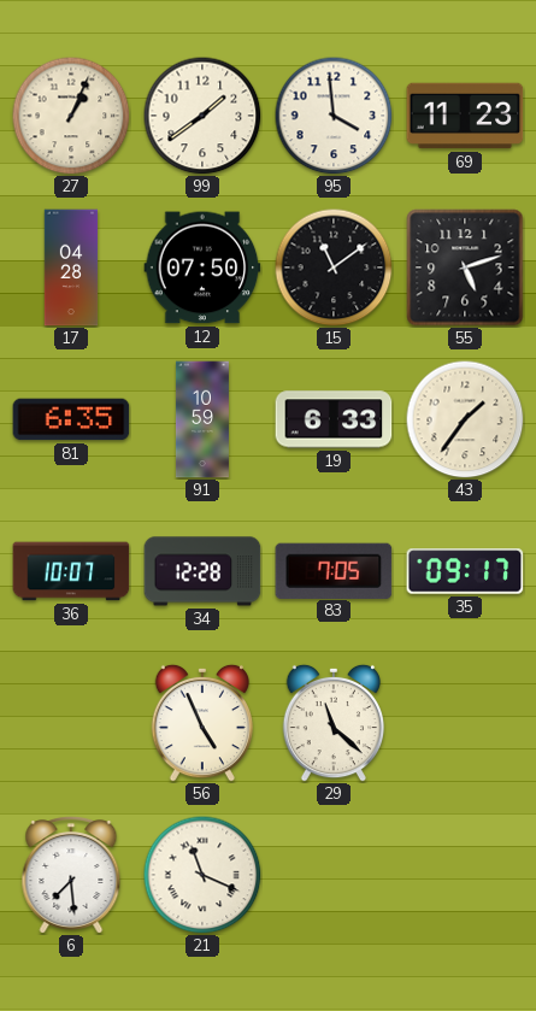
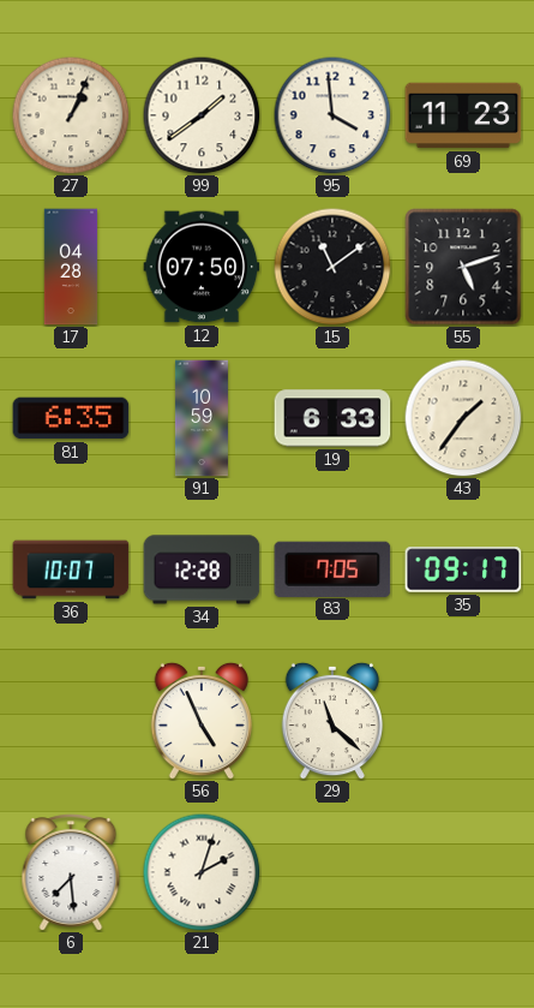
21: 11:19 -> 2:03
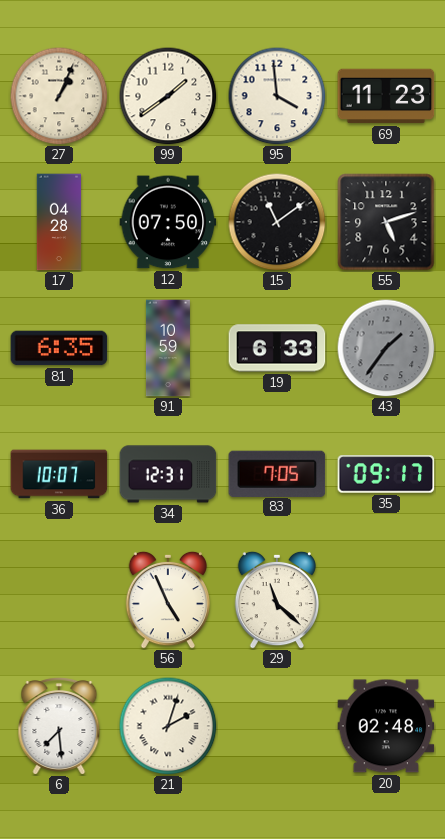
43 dial: cream -> grey
34: 12:28 -> 12:31
20: none -> 02:48
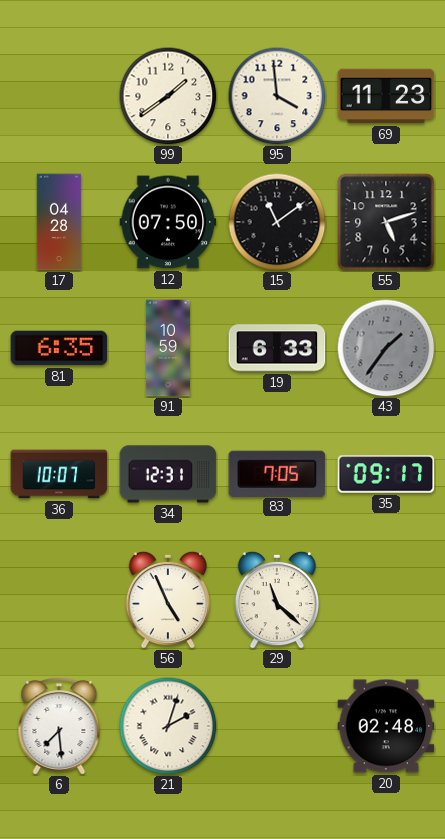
27: 1:04 -> none
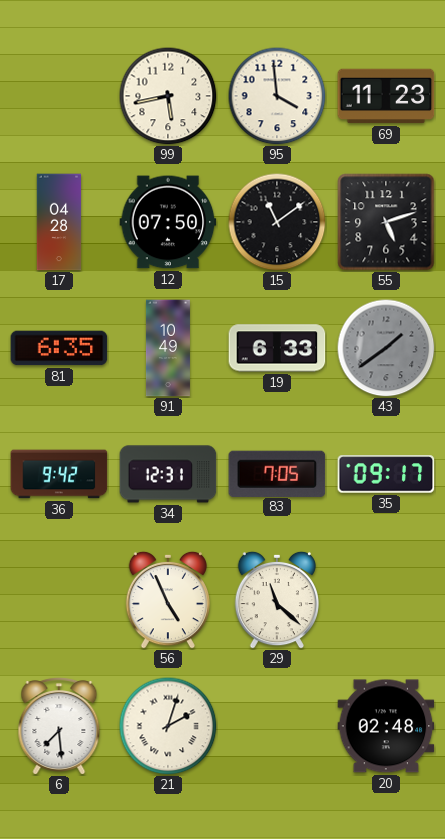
99: 1:39 -> 5:43
91: 10:59 -> 10:49
43: 1:36 -> 1:39
36: 10:07 -> 9:42
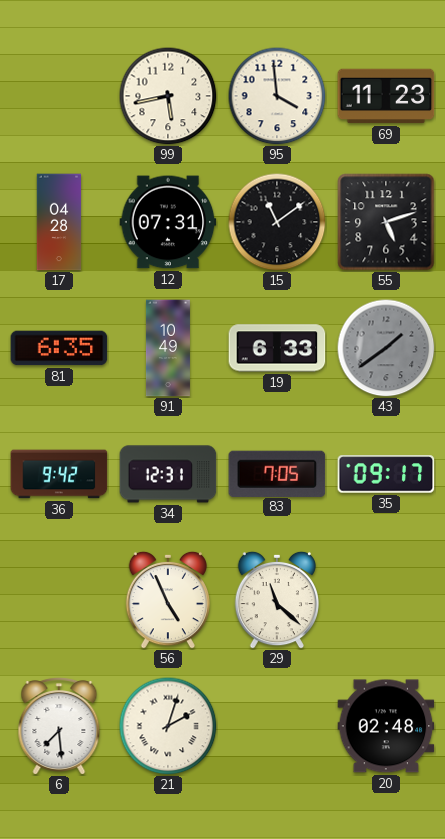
12: 07:50 -> 07:31
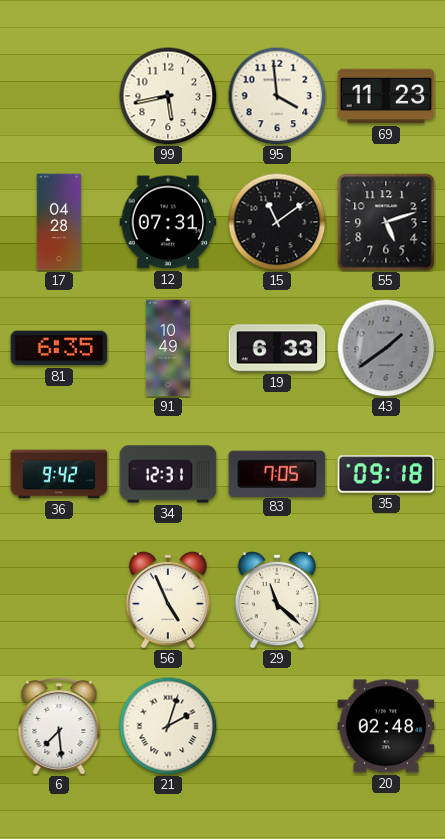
35: 09:17 -> 09:18
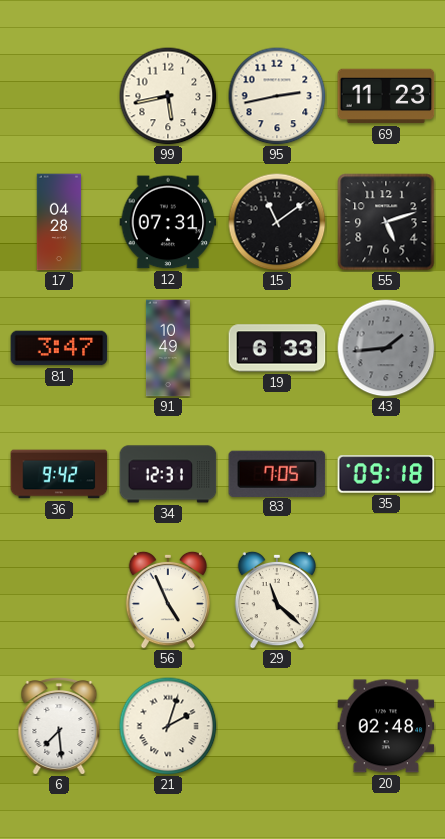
95: 3:59 -> 2:43
81: 6:35 -> 3:47
43: 1:39 -> 1:44
